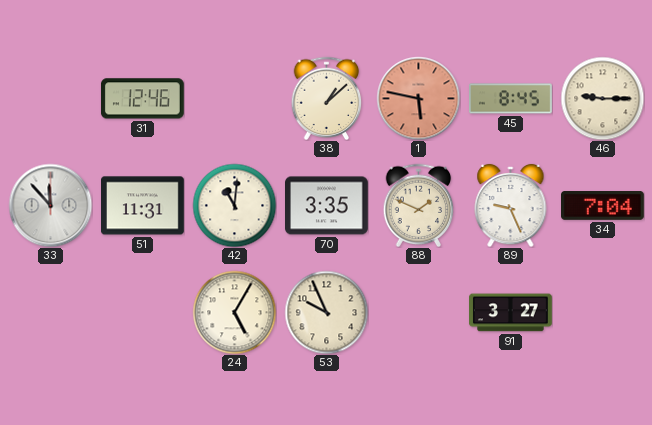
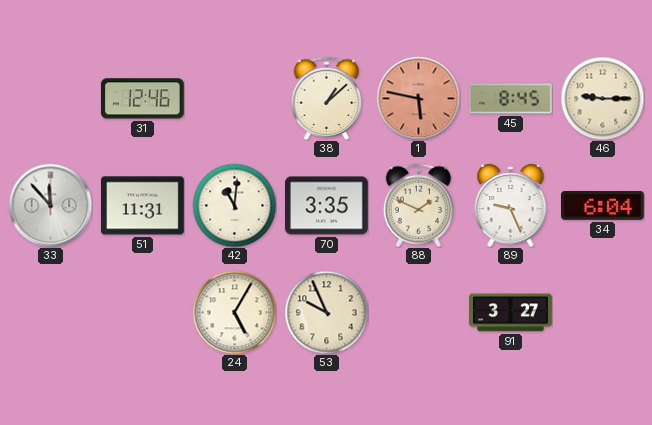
34: 7:04 -> 6:04
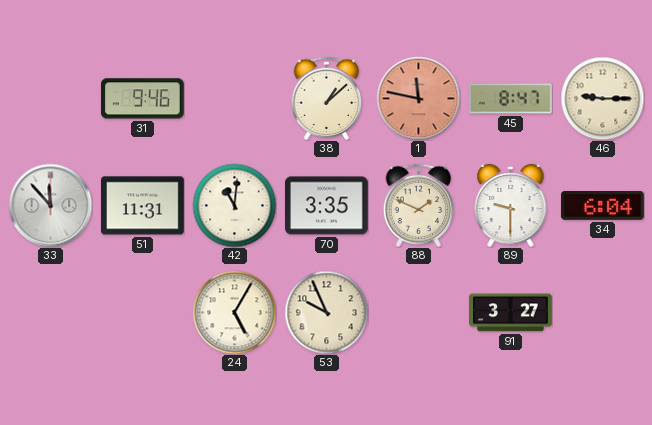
31: 12:46 -> 9:46
1: 5:47 -> 11:47
45: 8:45 -> 8:47
89: 9:26 -> 9:30
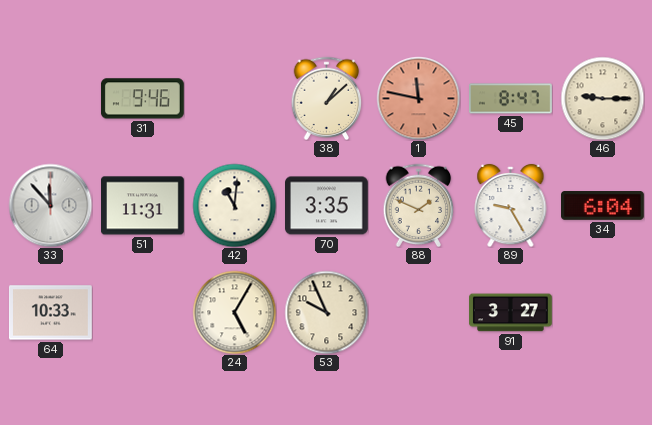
89: 9:30 -> 9:25
64: none -> 10:33
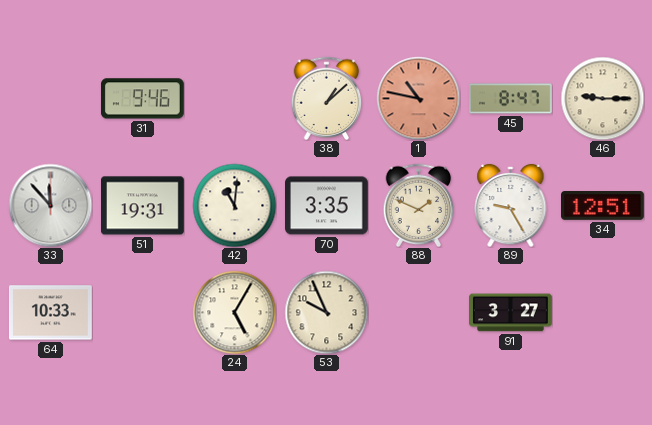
1: 11:47 -> 10:47
51: 11:31 -> 19:31
34: 6:04 -> 12:51
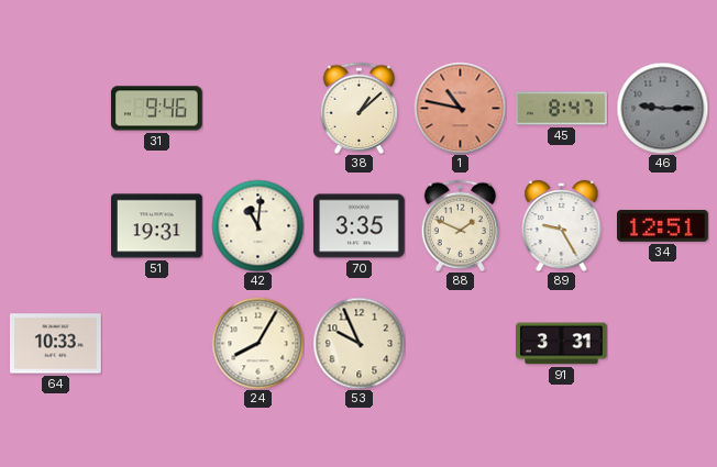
46 dial: cream -> grey
33: 11:53 -> none
24: 5:05 -> 8:05
91: 3:27 -> 3:31
